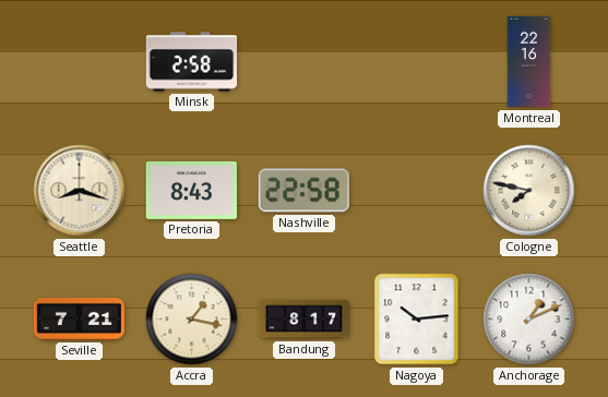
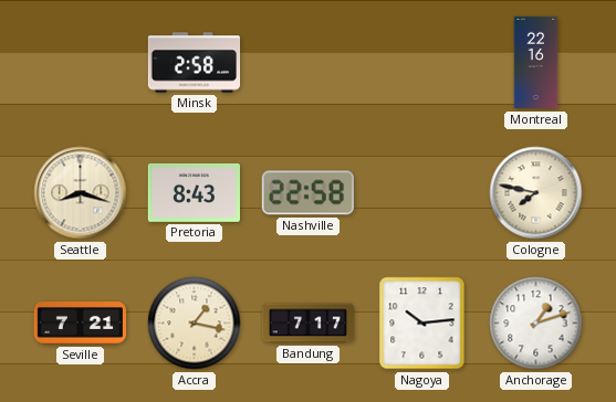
Bandung: 8:17 -> 7:17
Anchorage: 1:11 -> 1:12
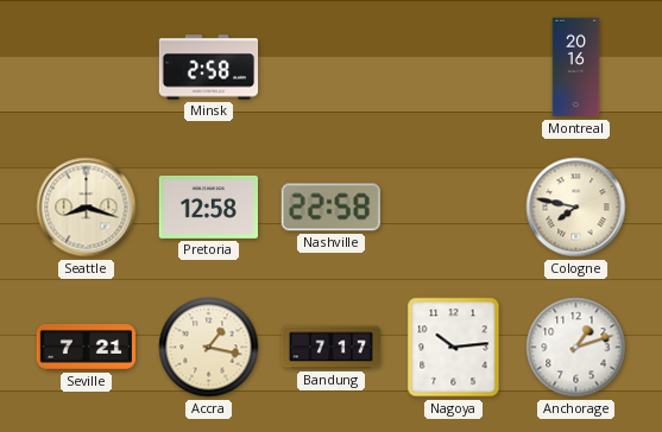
Montreal: 22:16 -> 20:16
Pretoria: 8:43 -> 12:58
